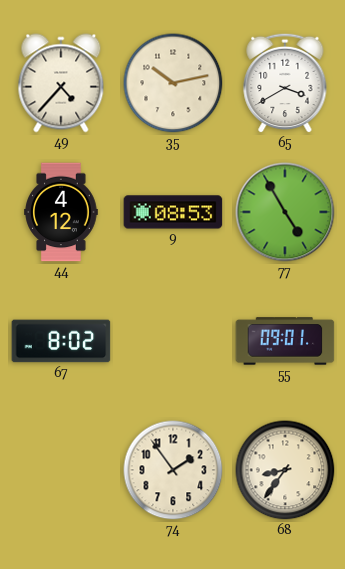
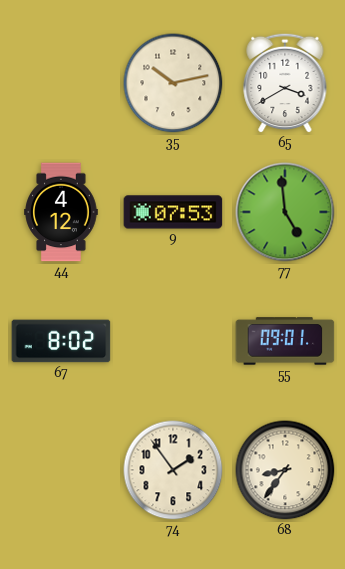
49: 4:37 -> none
9: 08:53 -> 07:53
77: 4:55 -> 4:59
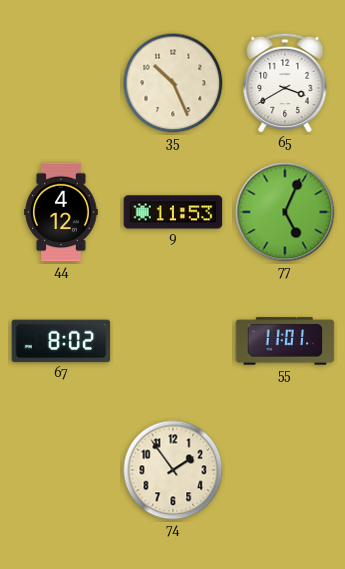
35: 10:13 -> 10:26
9: 07:53 -> 11:53
77: 4:59 -> 5:04
55: 09:01 -> 11:01
68: 8:36 -> none
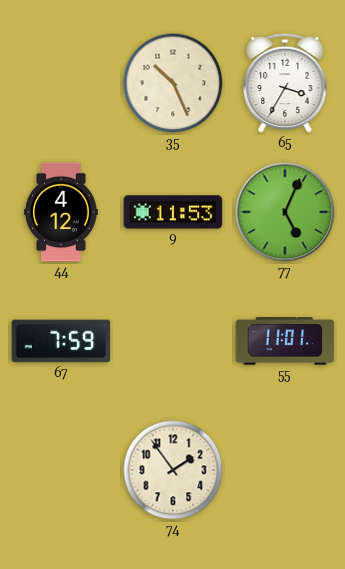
65: 3:40 -> 3:35
67: 8:02 -> 7:59
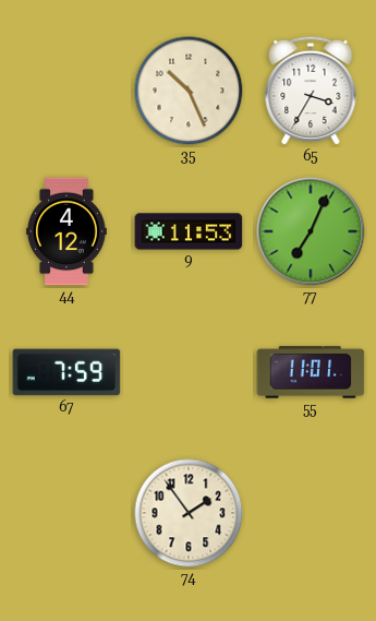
77: 5:04 -> 7:04
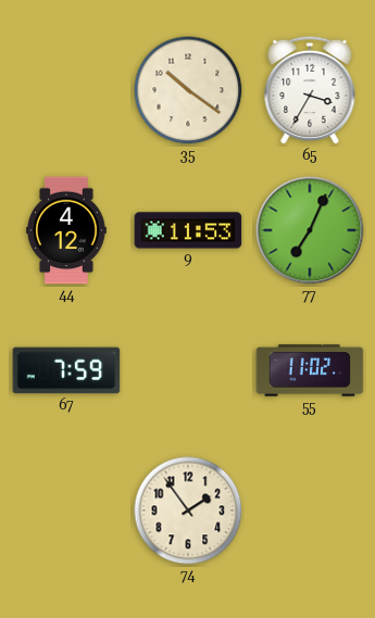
35: 10:26 -> 10:21
55: 11:01 -> 11:02
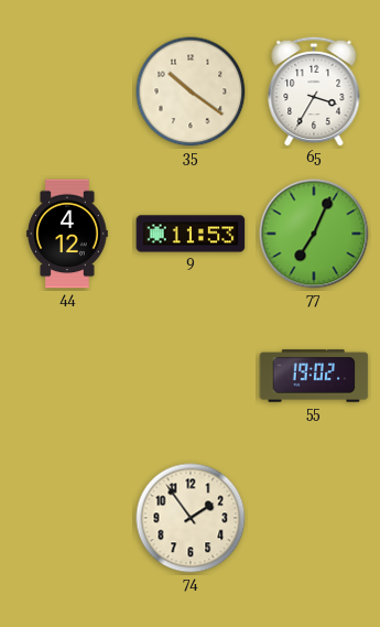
67: 7:59 -> none
55: 11:02 -> 19:02
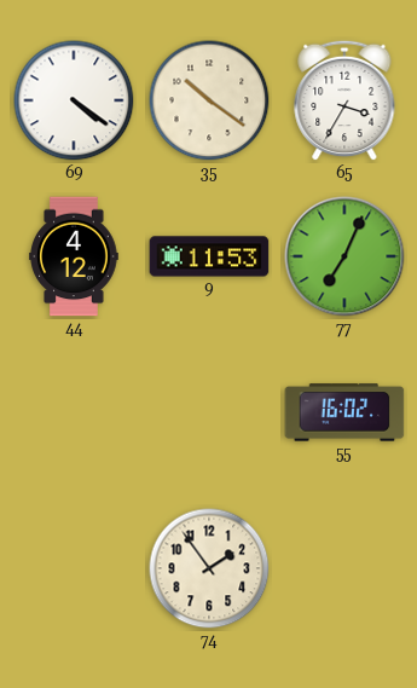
69: none -> 4:21
55: 19:02 -> 16:02
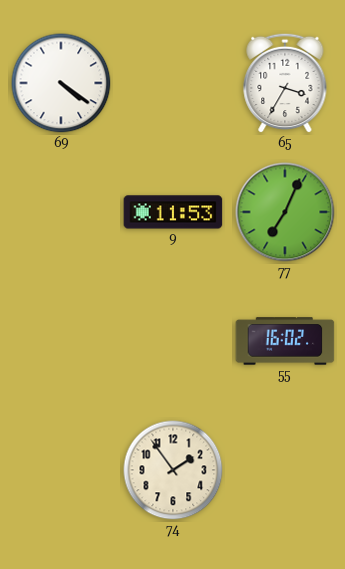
35: 10:21 -> none
44: 4:12 -> none
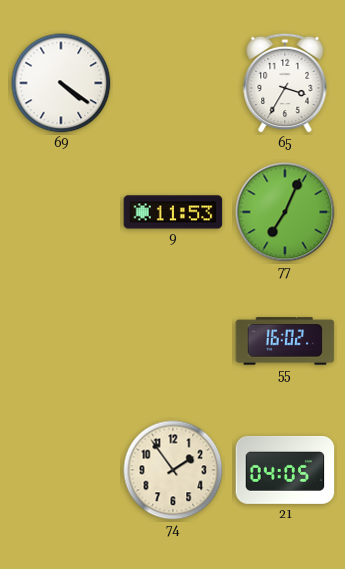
21: none -> 04:05
